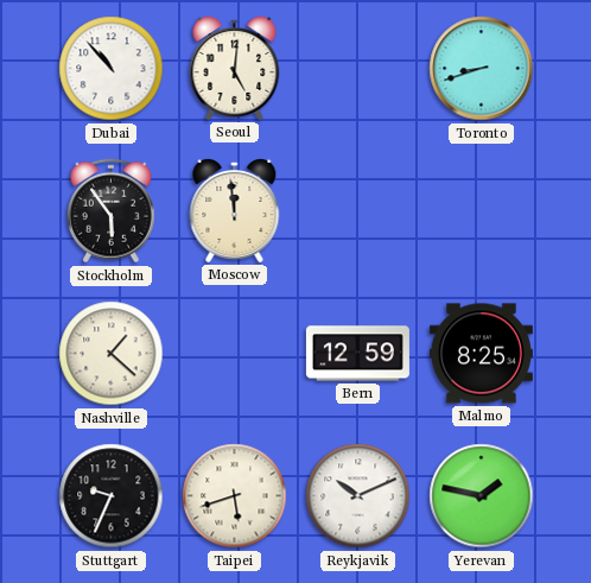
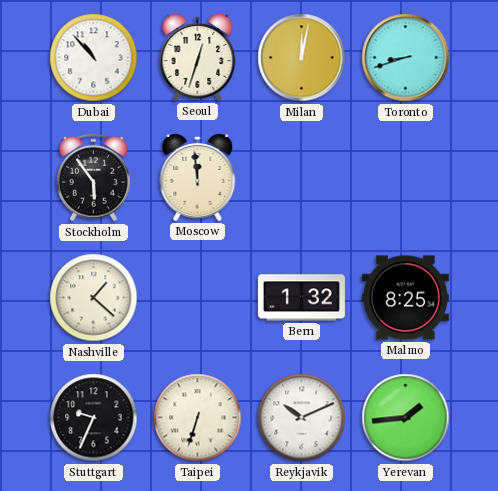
Seoul: 5:01 -> 12:33
Milan: none -> 12:02
Bern: 12:59 -> 1:32
Taipei: 5:42 -> 6:33
Yerevan: 1:47 -> 1:44
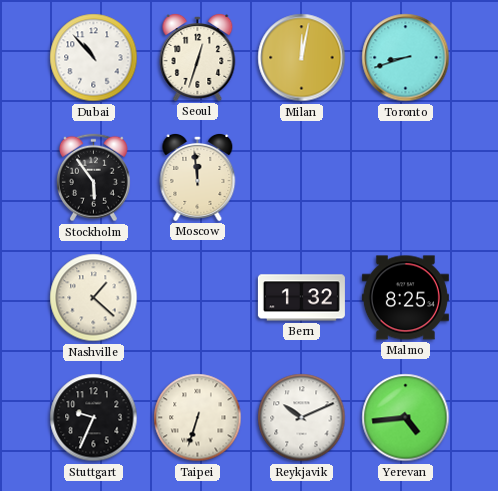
Yerevan: 1:44 -> 4:44
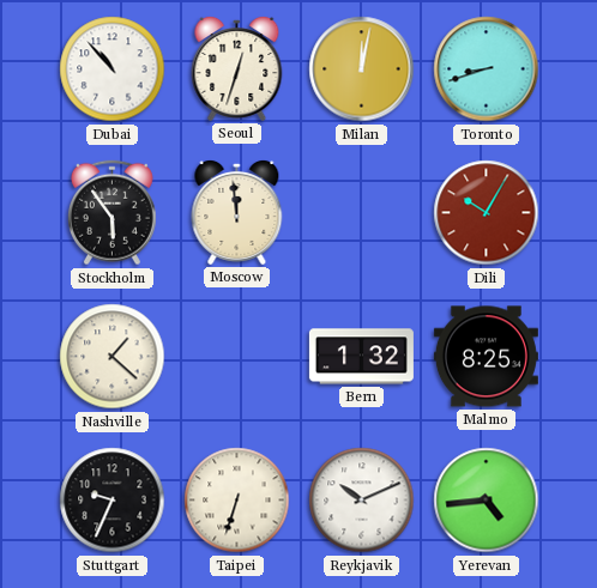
Dili: none -> 10:05
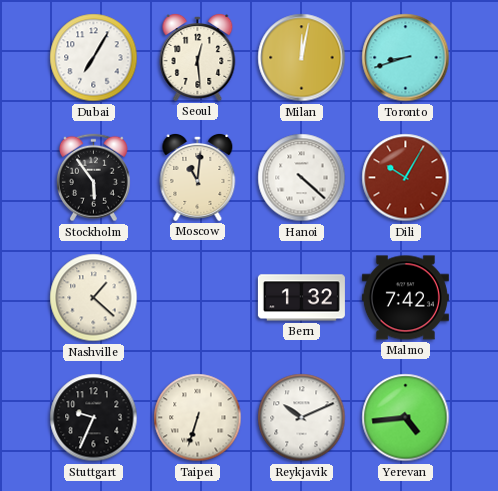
Dubai: 10:53 -> 7:05
Seoul: 12:33 -> 12:29
Moscow: 11:59 -> 11:01
Hanoi: none -> 4:22
Malmo: 8:25 -> 7:42
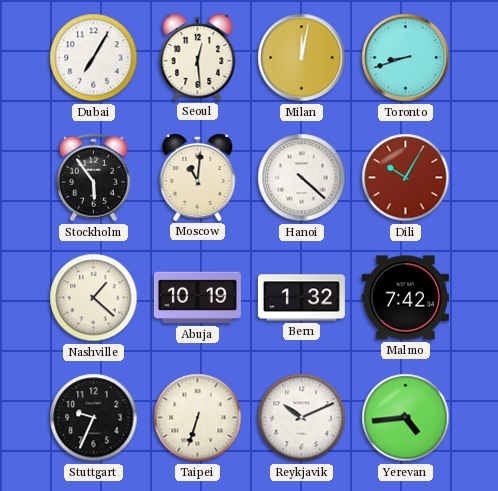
Abuja: none -> 10:19
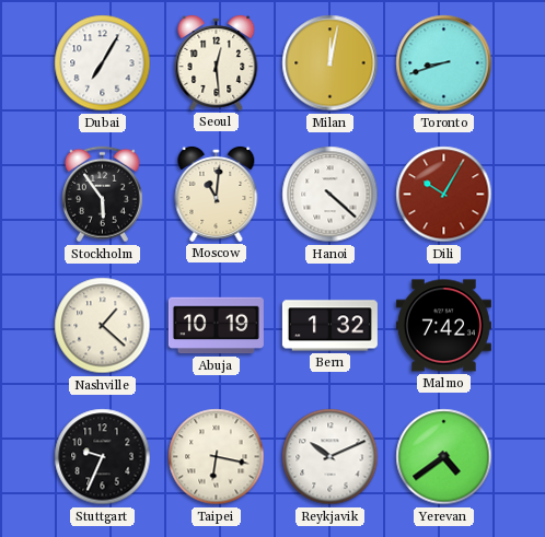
Taipei: 6:33 -> 6:17
Yerevan: 4:44 -> 4:39
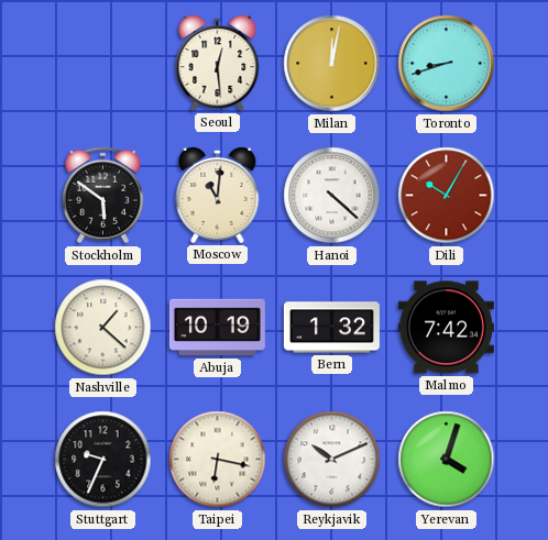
Dubai: 7:05 -> none
Stockholm: 5:54 -> 5:51
Yerevan: 4:39 -> 4:03
